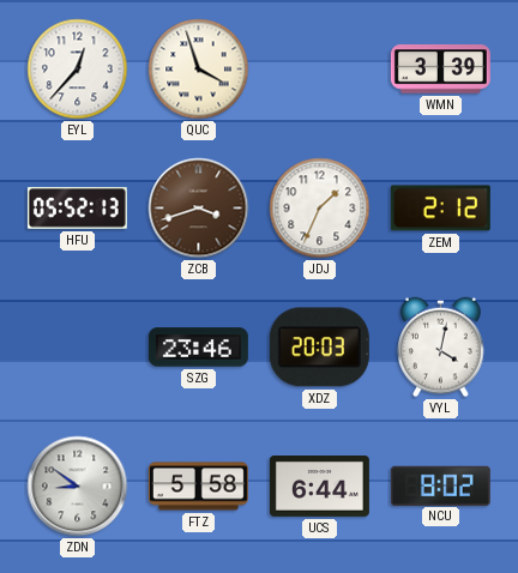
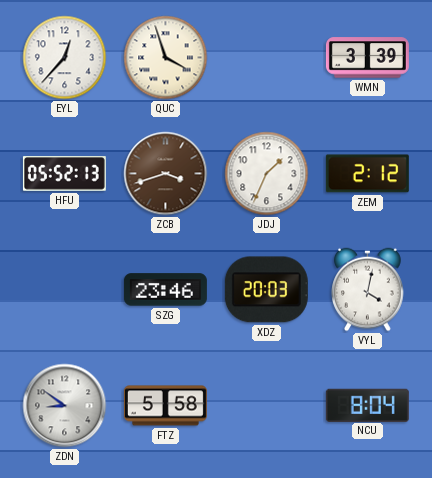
UCS: 6:44 -> none
NCU: 8:02 -> 8:04
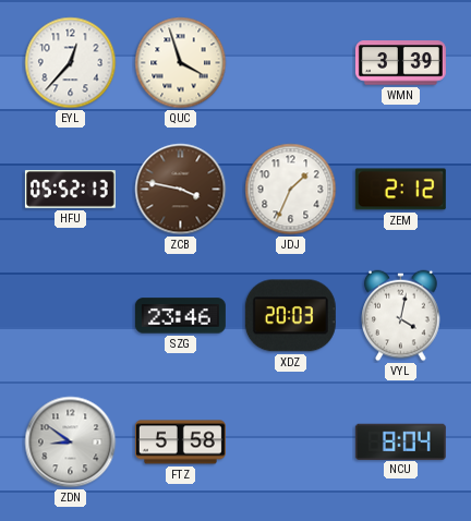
ZCB: 3:42 -> 3:47
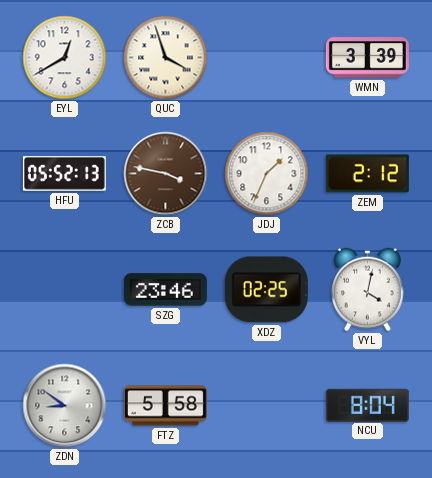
EYL: 12:37 -> 12:40
XDZ: 20:03 -> 02:25
